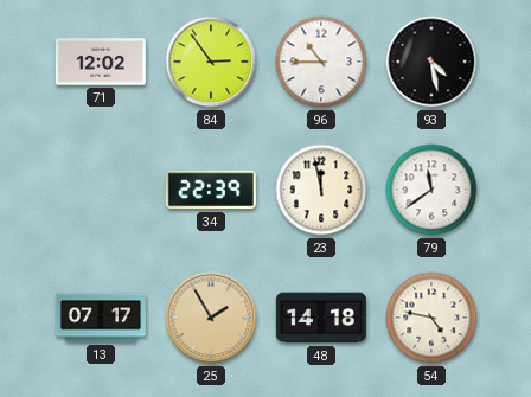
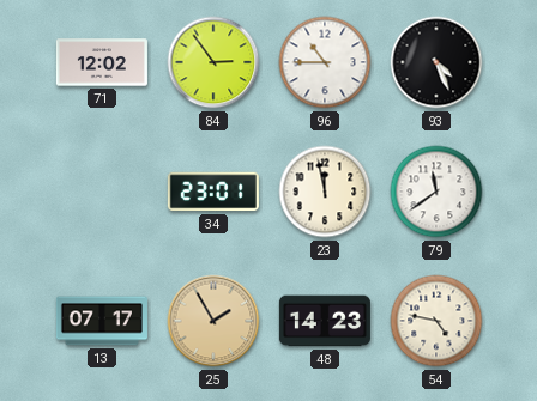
93: 4:28 -> 4:26
34: 22:39 -> 23:01
48: 14:18 -> 14:23
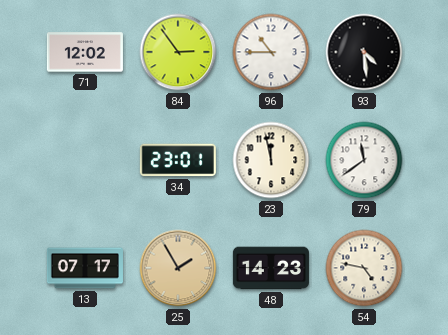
93: 4:26 -> 4:29
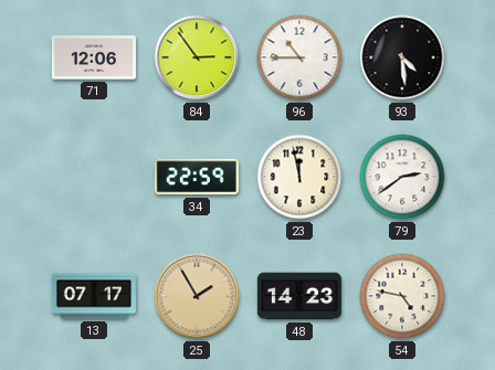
71: 12:02 -> 12:06
34: 23:01 -> 22:59
79: 11:39 -> 2:39
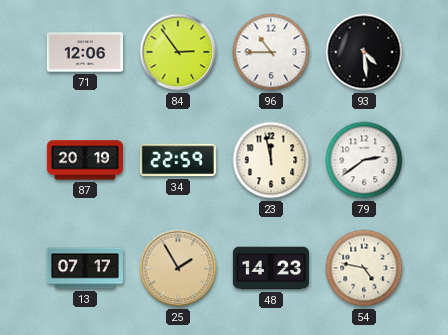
87: none -> 20:19
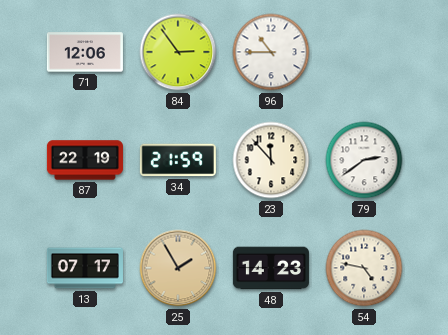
93: 4:29 -> none
87: 20:19 -> 22:19
34: 22:59 -> 21:59
23: 11:58 -> 11:53
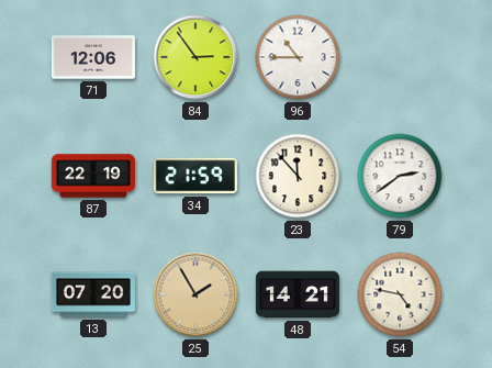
13: 07:17 -> 07:20
48: 14:23 -> 14:21
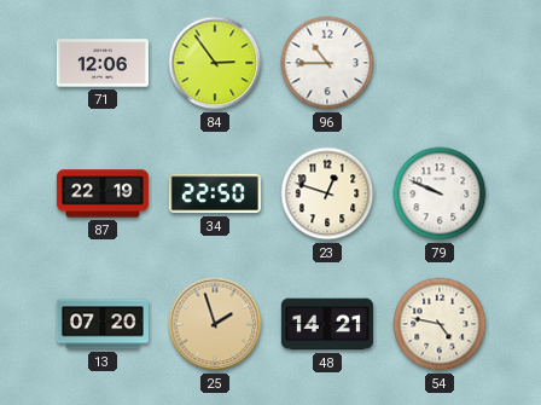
34: 21:59 -> 22:50
23: 11:53 -> 12:48
79: 2:39 -> 9:49
25: 1:55 -> 1:57
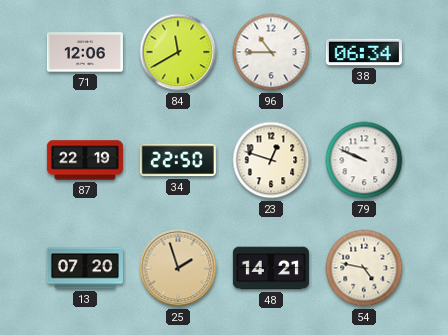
84: 2:54 -> 11:40
38: none -> 06:34
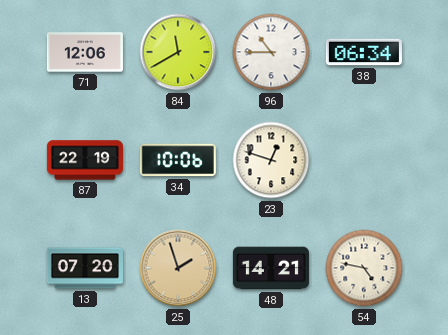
34: 22:50 -> 10:06
79: 9:49 -> none
